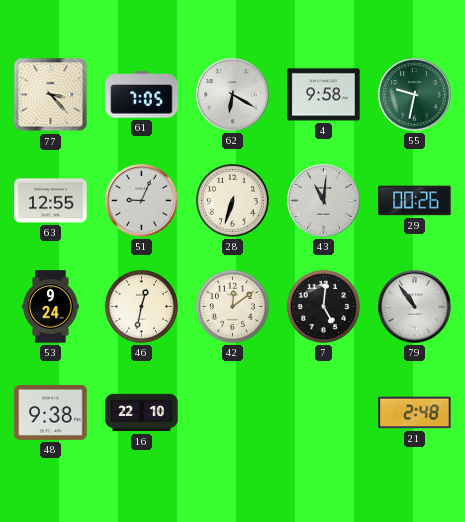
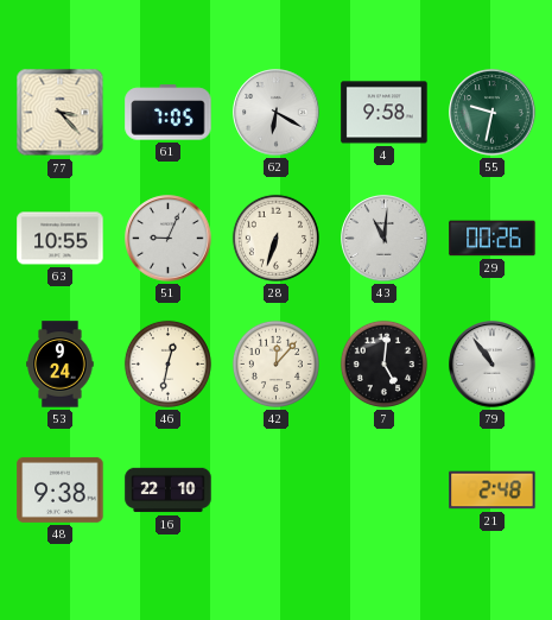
63: 12:55 -> 10:55
42: 12:09 -> 12:07
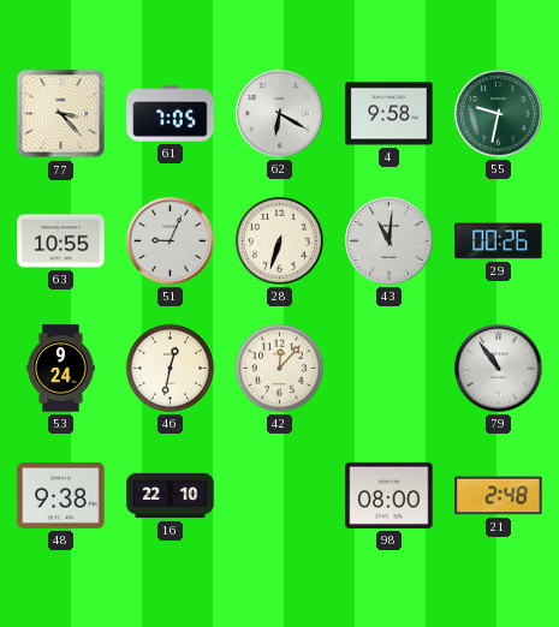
7: 5:01 -> none
98: none -> 08:00
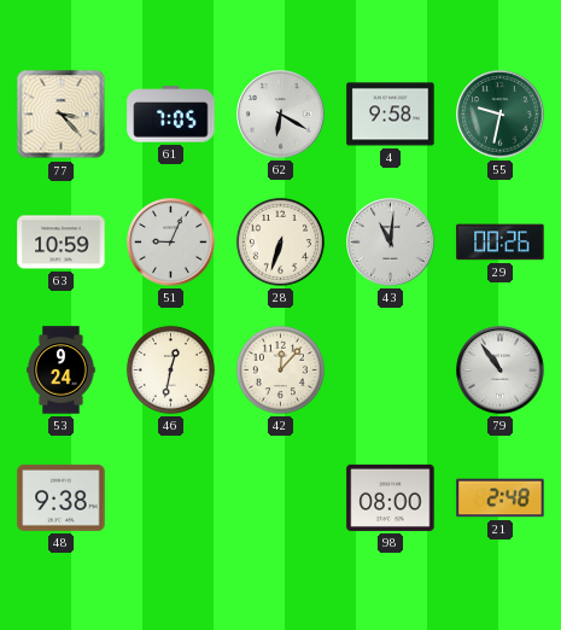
63: 10:55 -> 10:59
16: 22:10 -> none
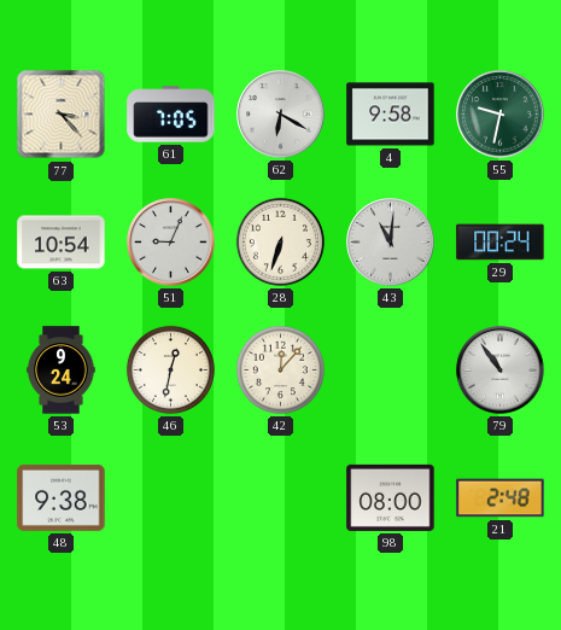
63: 10:59 -> 10:54
29: 00:26 -> 00:24
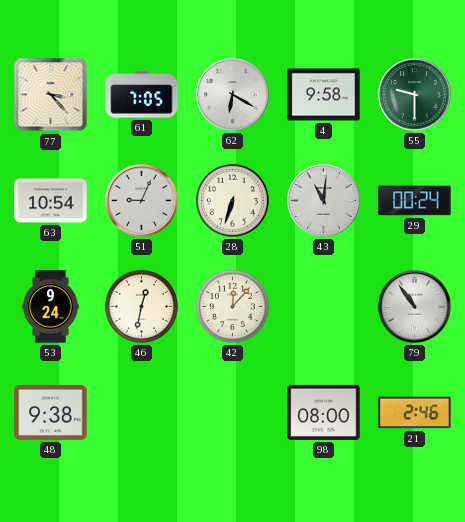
55: 9:32 -> 9:30
21: 2:48 -> 2:46
